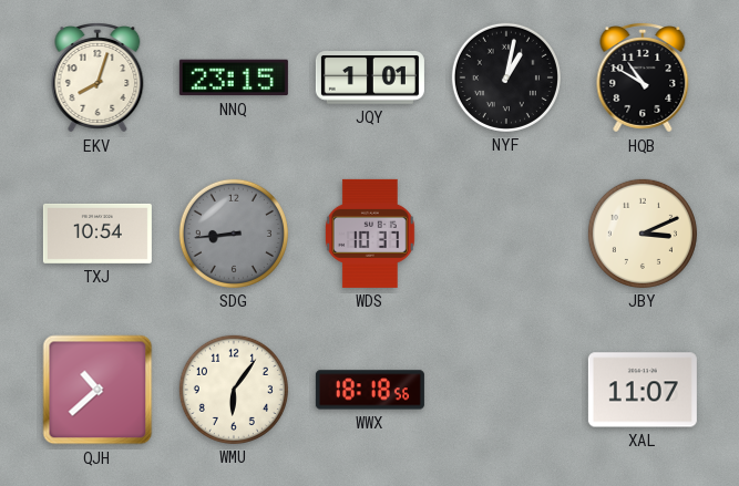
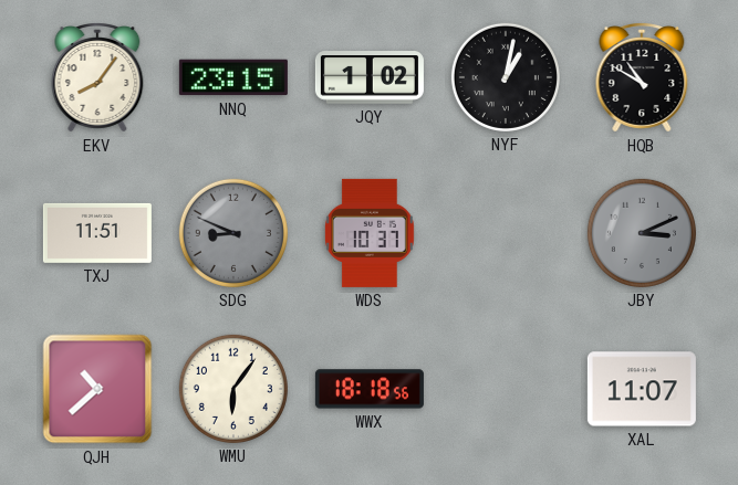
EKV: 8:03 -> 8:06
JQY: 1:01 -> 1:02
TXJ: 10:54 -> 11:51
SDG: 8:44 -> 8:49
JBY dial: cream -> grey
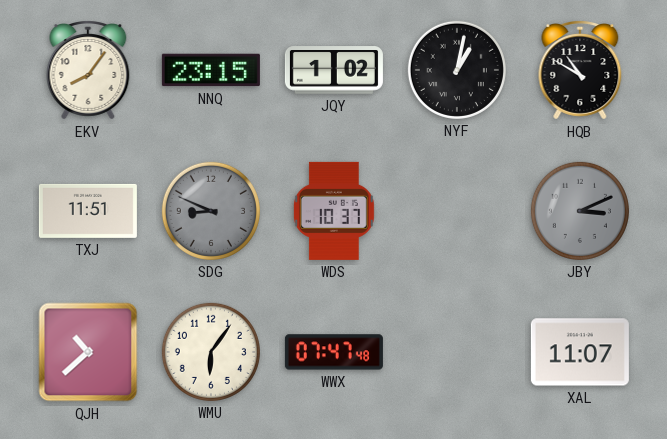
WWX: 18:18 -> 07:47
